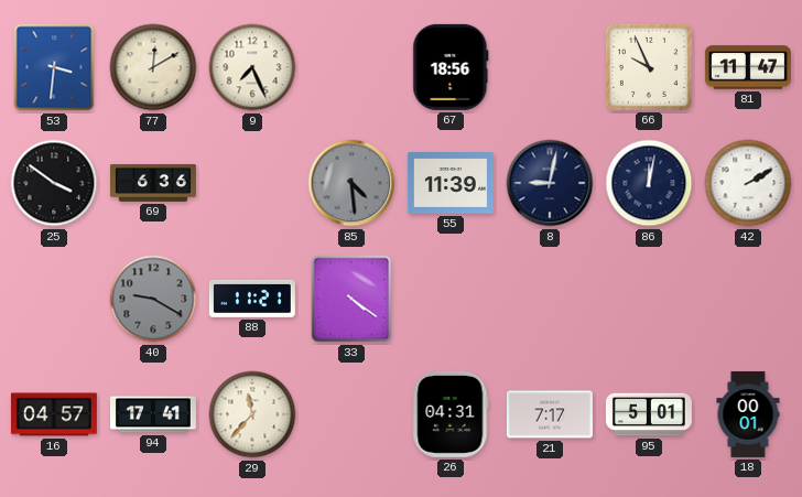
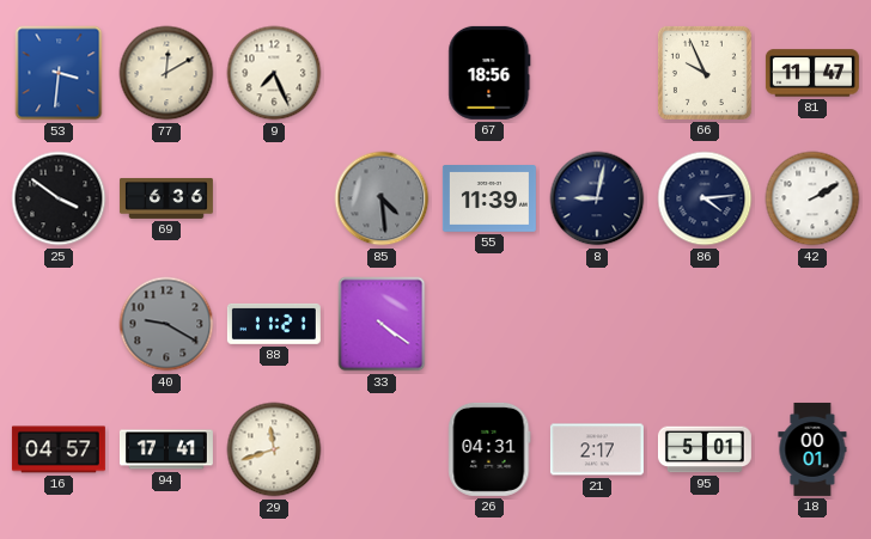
86: 12:02 -> 4:14
29: 11:37 -> 11:42
21: 7:17 -> 2:17
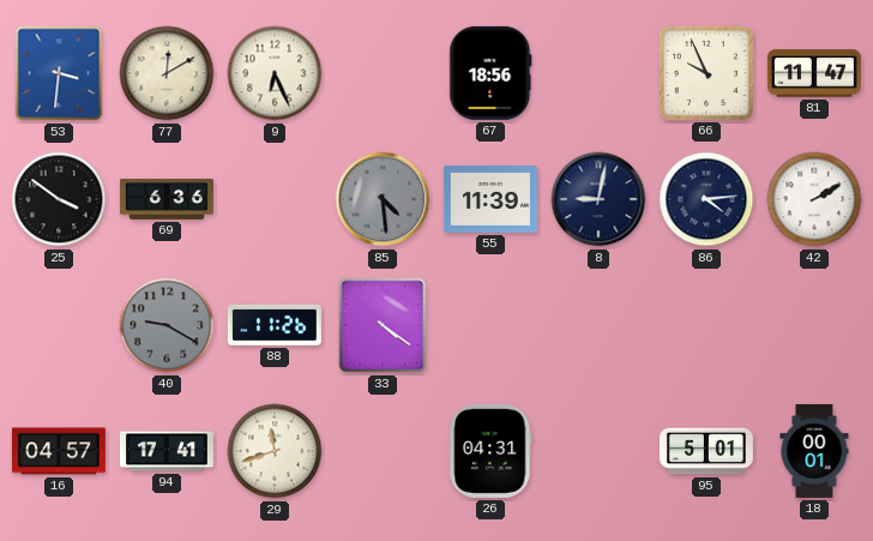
9: 7:26 -> 6:26
88: 11:21 -> 11:26
21: 2:17 -> none
